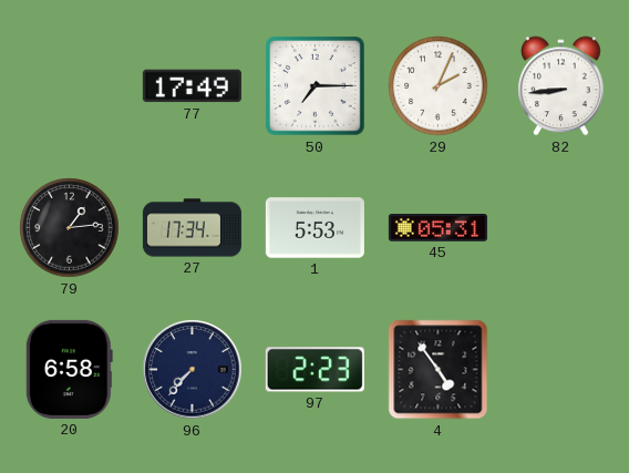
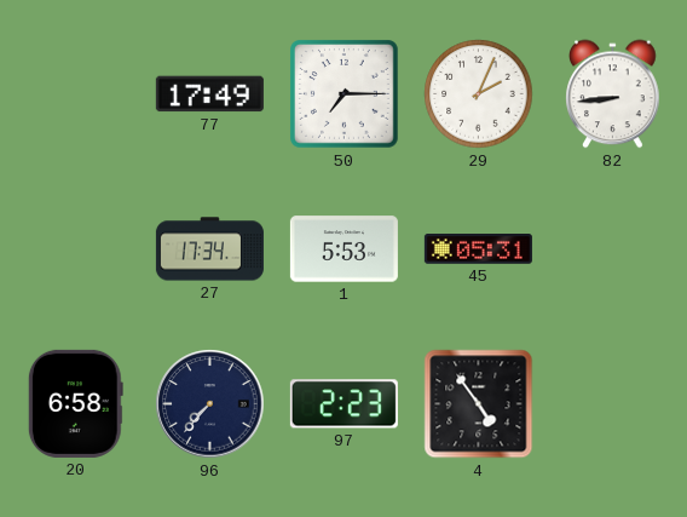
79: 1:14 -> none
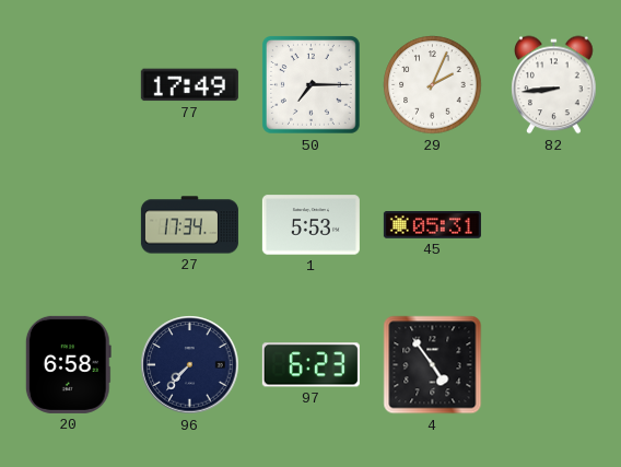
97: 2:23 -> 6:23
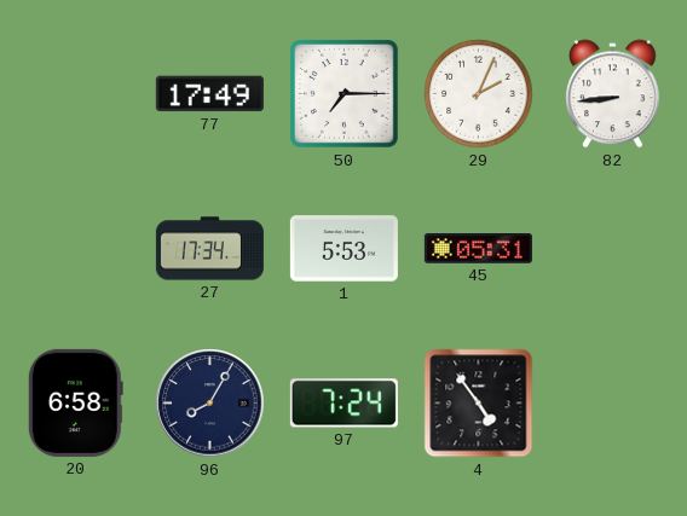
96: 7:37 -> 8:05
97: 6:23 -> 7:24
